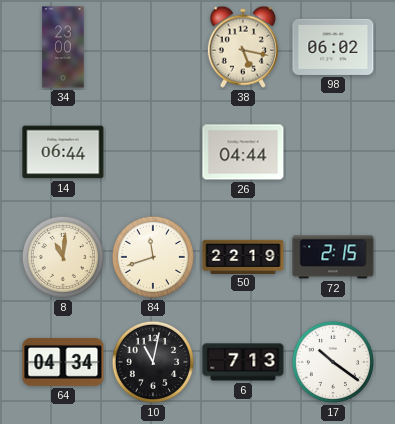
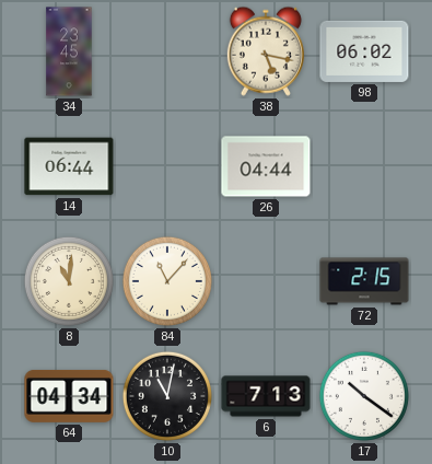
34: 23:00 -> 23:45
84: 11:42 -> 11:07
50: 22:19 -> none
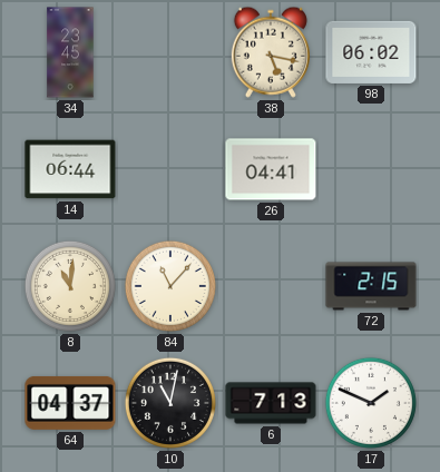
26: 04:44 -> 04:41
64: 04:34 -> 04:37
17: 10:21 -> 1:49
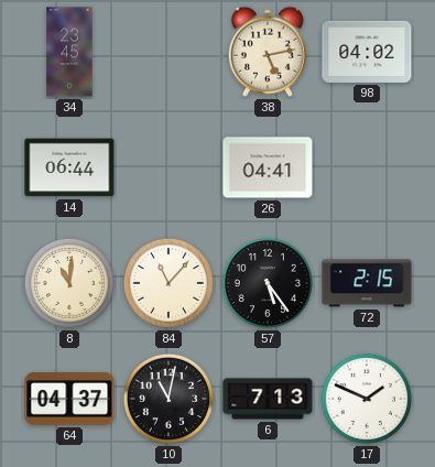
38: 5:17 -> 5:13
98: 06:02 -> 04:02
57: none -> 5:24
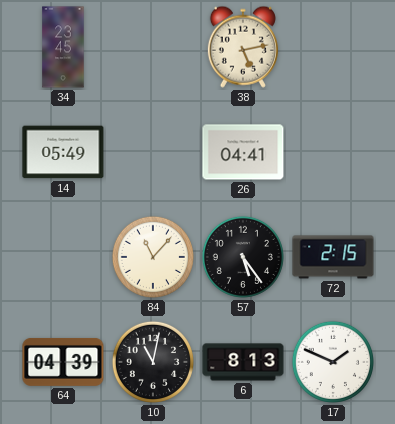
98: 04:02 -> none
14: 06:44 -> 05:49
8: 11:01 -> none
64: 04:37 -> 04:39
6: 7:13 -> 8:13
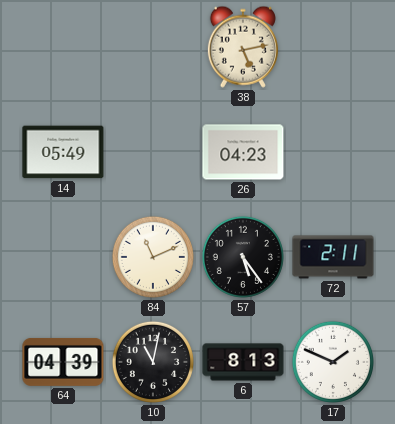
34: 23:45 -> none
26: 04:41 -> 04:23
84: 11:07 -> 11:11
72: 2:15 -> 2:11
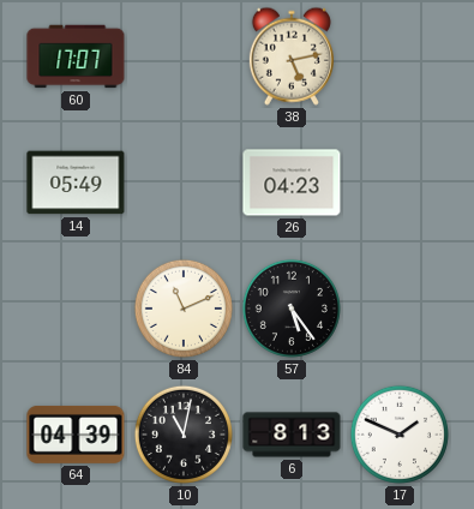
60: none -> 17:07
72: 2:11 -> none
